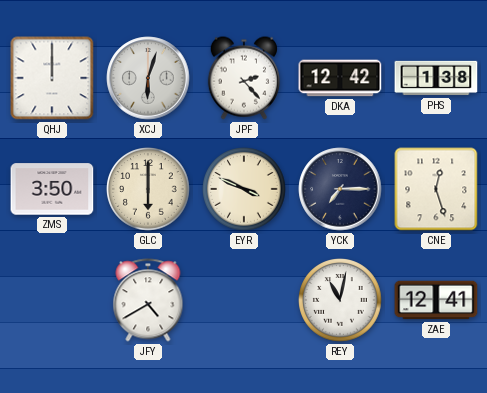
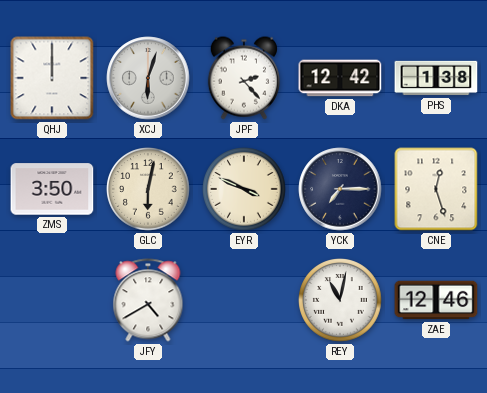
GLC: 6:00 -> 6:02
ZAE: 12:41 -> 12:46
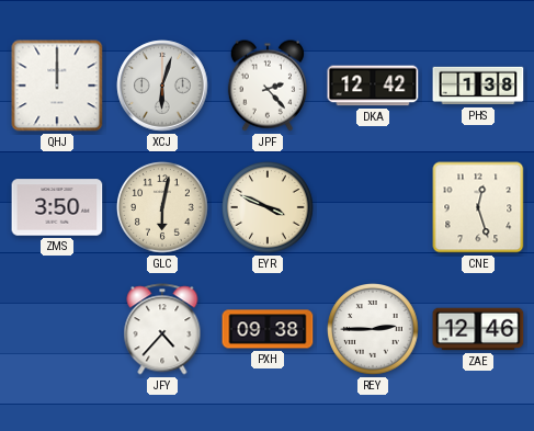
YCK: 7:15 -> none
JFY: 4:40 -> 4:37
PXH: none -> 09:38
REY: 11:02 -> 2:45
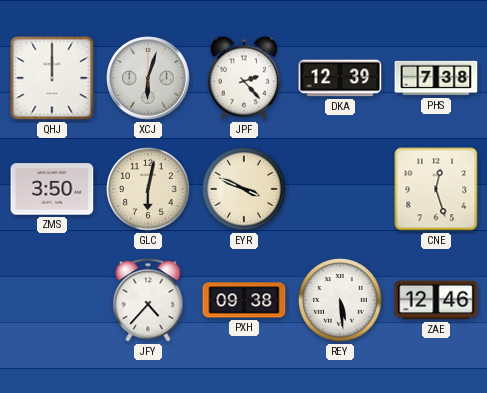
DKA: 12:42 -> 12:39
PHS: 1:38 -> 7:38
REY: 2:45 -> 5:29
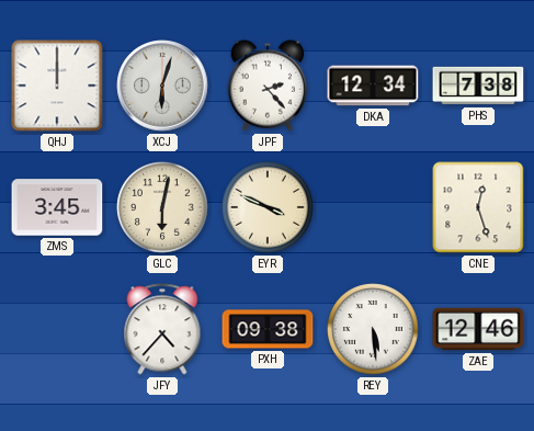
DKA: 12:39 -> 12:34
ZMS: 3:50 -> 3:45
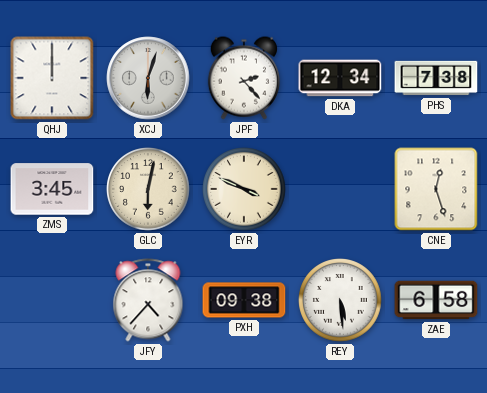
ZAE: 12:46 -> 6:58
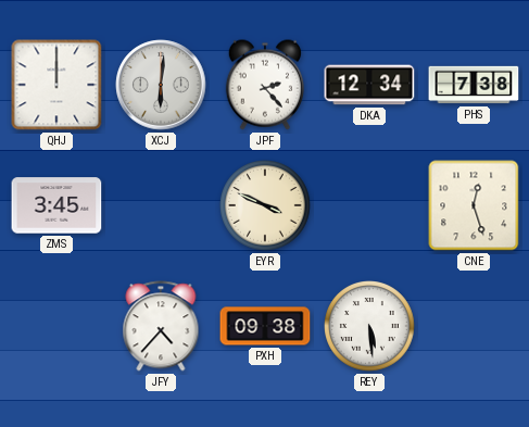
XCJ: 6:03 -> 6:01
GLC: 6:02 -> none
ZAE: 6:58 -> none
